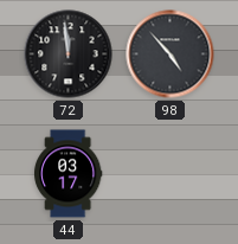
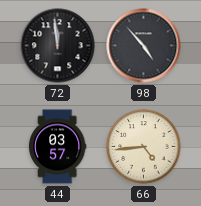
44: 03:17 -> 03:57
66: none -> 4:44
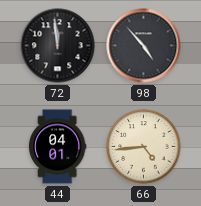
44: 03:57 -> 04:01
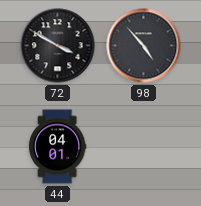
72: 11:59 -> 3:50
66: 4:44 -> none
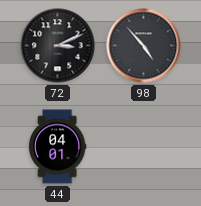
72: 3:50 -> 3:11
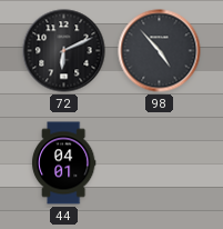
72: 3:11 -> 6:11
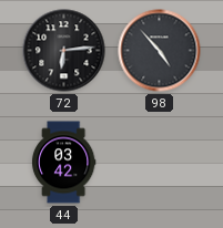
72: 6:11 -> 6:14
44: 04:01 -> 03:42
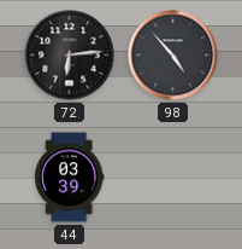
44: 03:42 -> 03:39
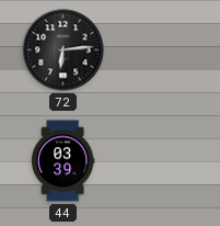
98: 4:53 -> none
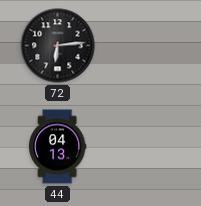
44: 03:39 -> 04:13
